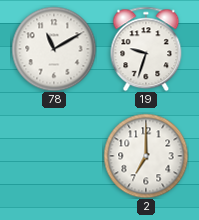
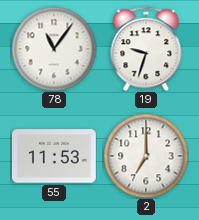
78: 11:10 -> 11:06
55: none -> 11:53
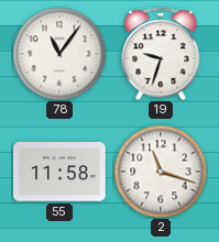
55: 11:53 -> 11:58
2: 7:00 -> 11:18
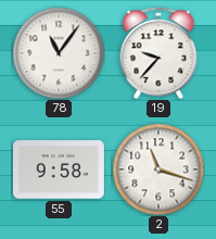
19: 9:33 -> 9:37
55: 11:58 -> 9:58
